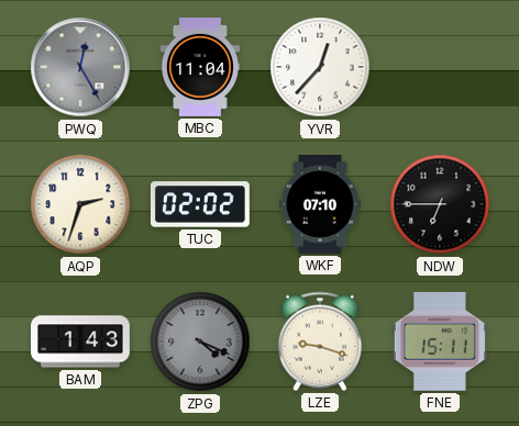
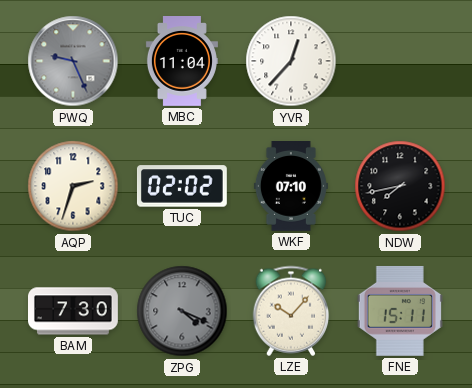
PWQ: 12:25 -> 9:26
NDW: 6:45 -> 7:43
BAM: 1:43 -> 7:30
LZE: 9:18 -> 10:07
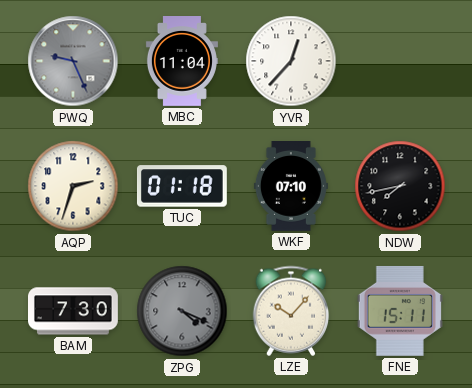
TUC: 02:02 -> 01:18
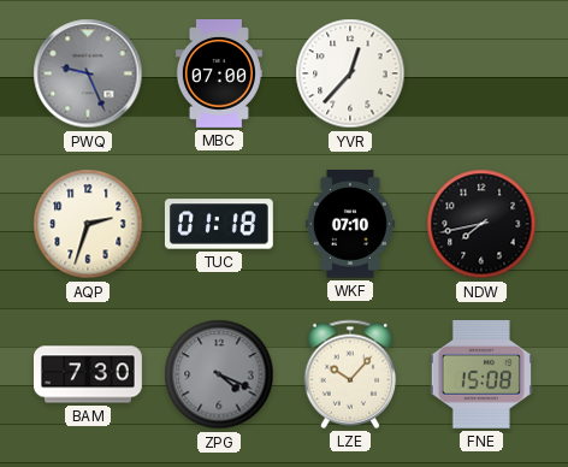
MBC: 11:04 -> 07:00
FNE: 15:11 -> 15:08
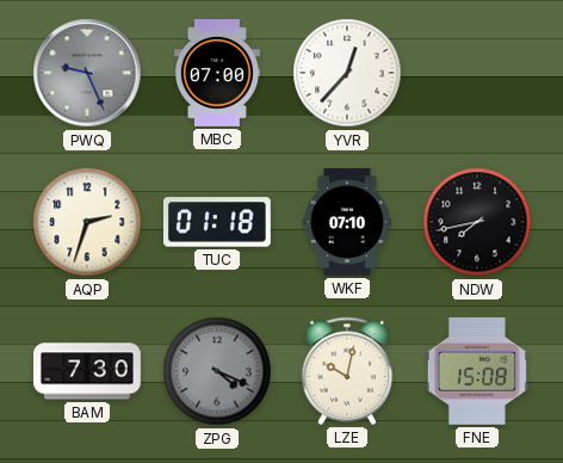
LZE: 10:07 -> 10:02
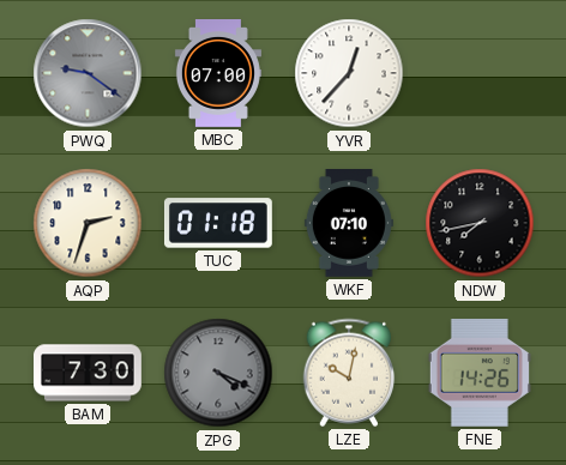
PWQ: 9:26 -> 9:21
FNE: 15:08 -> 14:26
